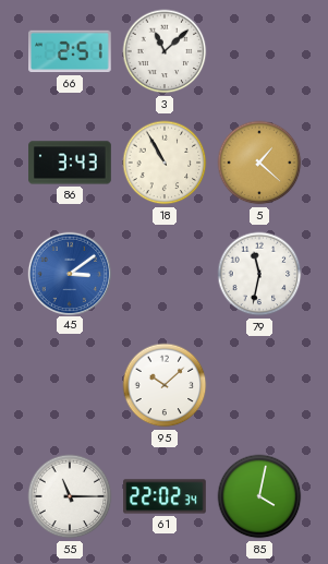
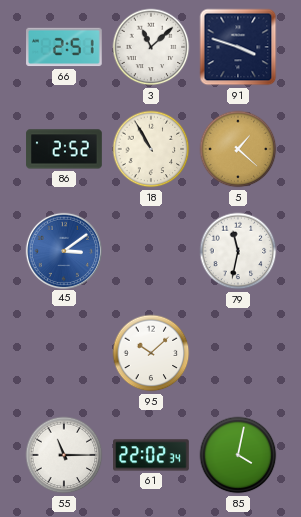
91: none -> 3:48
86: 3:43 -> 2:52
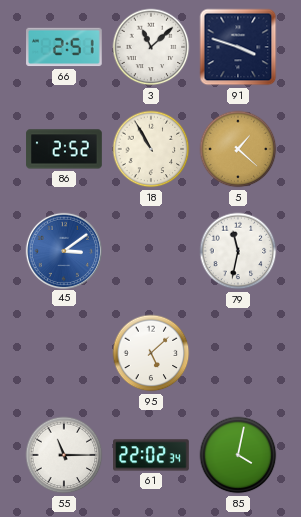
95: 10:08 -> 5:08
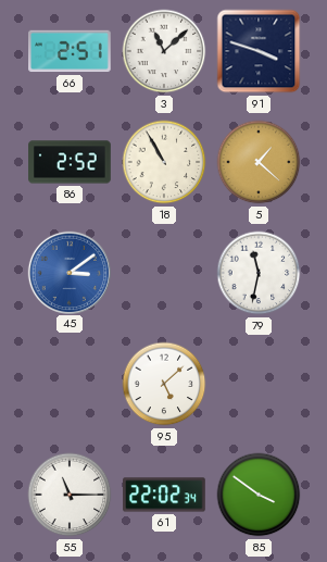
85: 4:02 -> 3:51
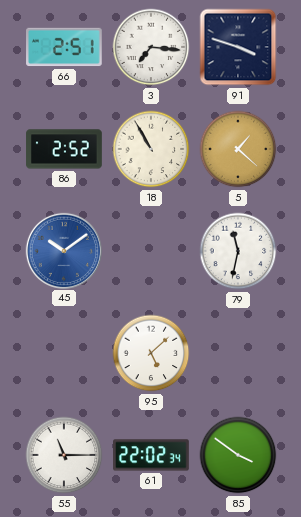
3: 11:08 -> 7:16
45: 3:09 -> 10:09
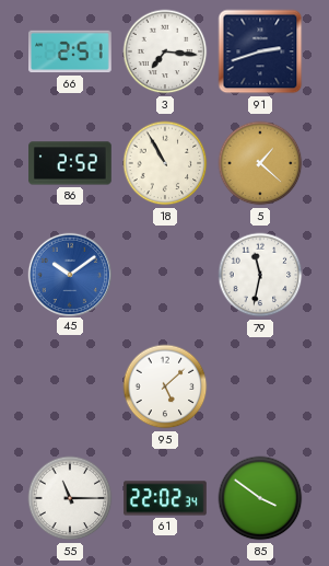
91: 3:48 -> 2:42
